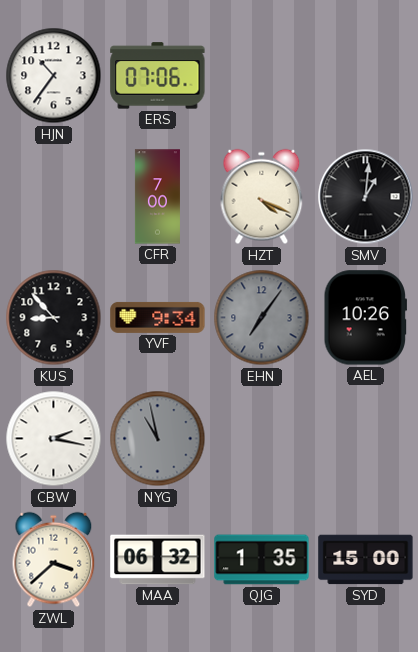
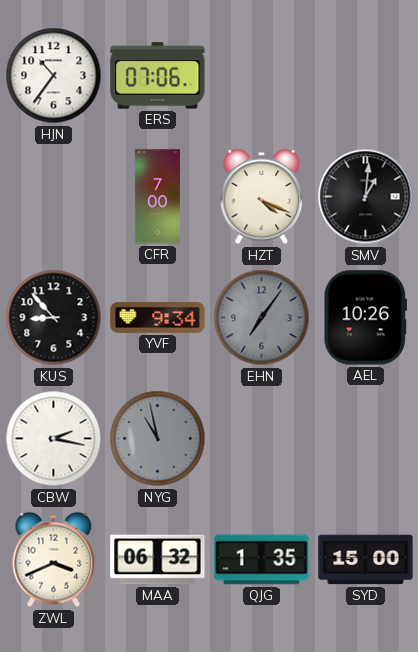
ZWL: 3:38 -> 3:41
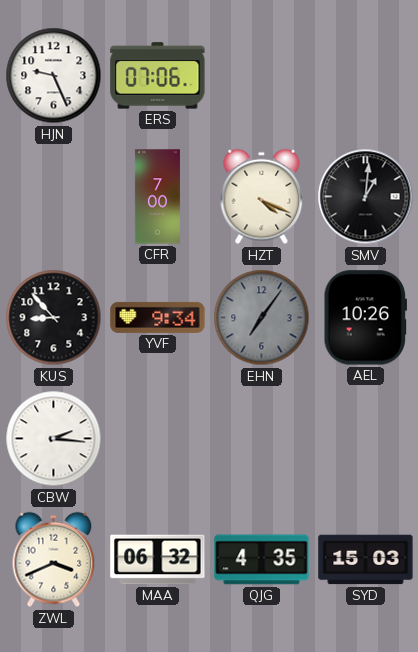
HJN: 10:36 -> 9:26
CBW: 2:17 -> 2:16
NYG: 10:58 -> none
QJG: 1:35 -> 4:35
SYD: 15:00 -> 15:03
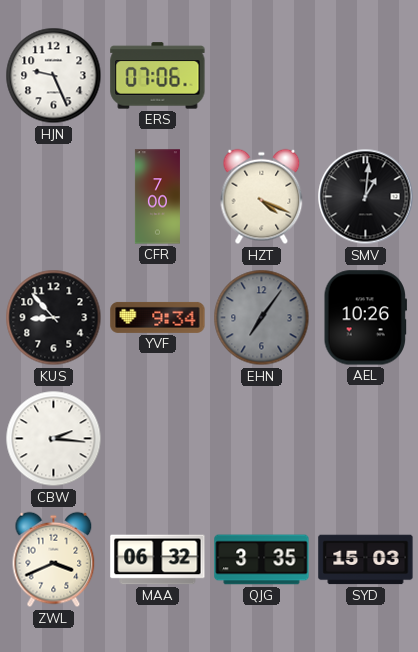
QJG: 4:35 -> 3:35
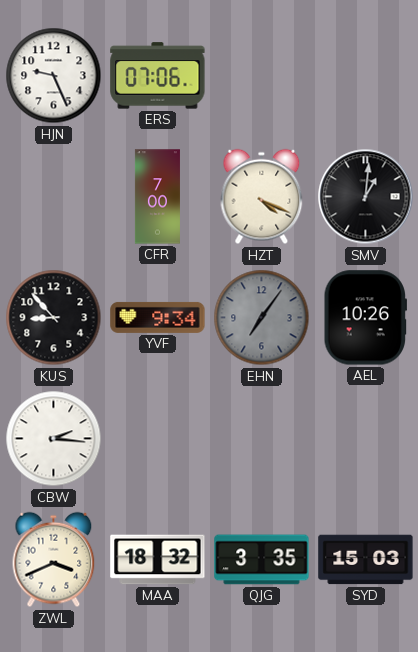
MAA: 06:32 -> 18:32
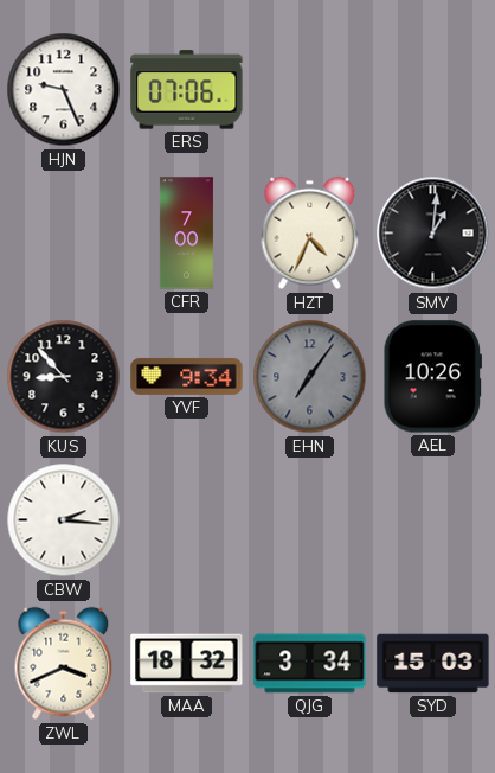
HZT: 4:19 -> 4:34
QJG: 3:35 -> 3:34
